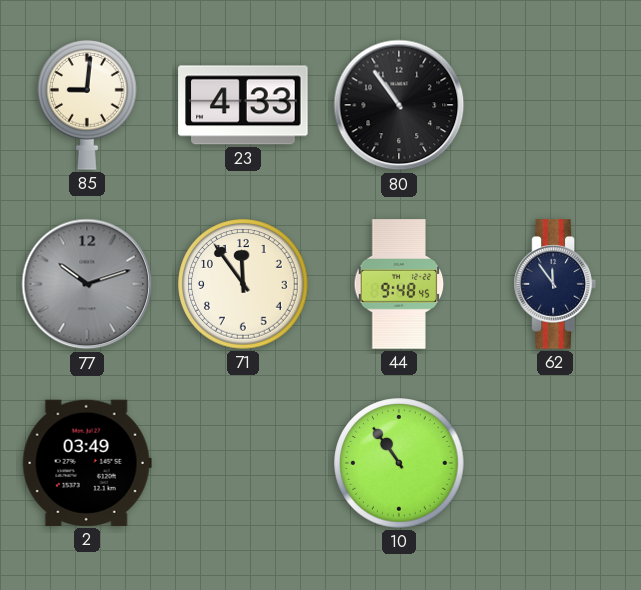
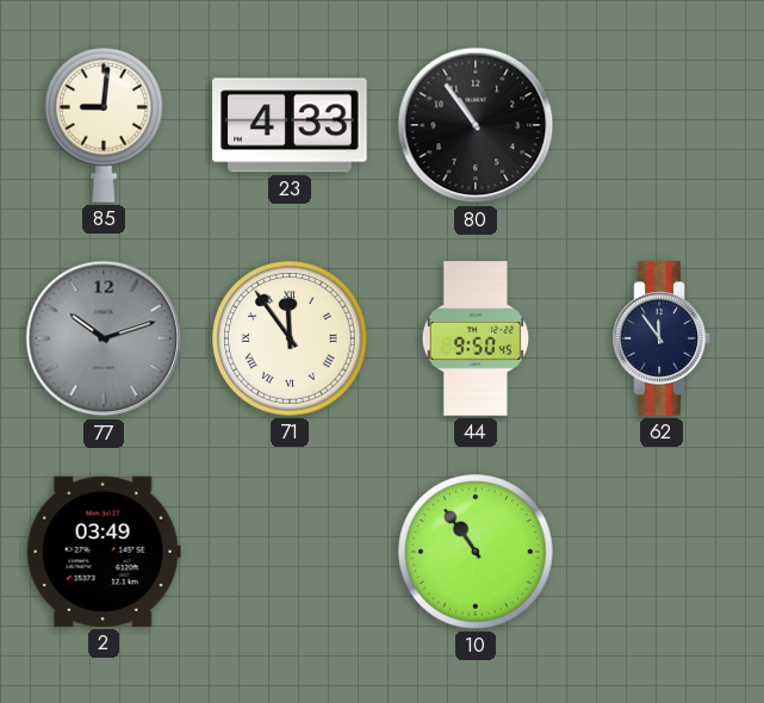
71 numerals: Arabic -> Roman
44: 9:48 -> 9:50
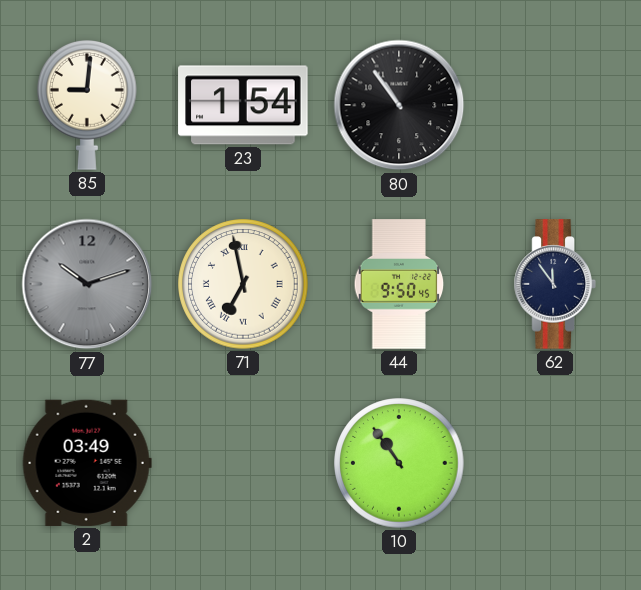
23: 4:33 -> 1:54
71: 11:54 -> 6:58
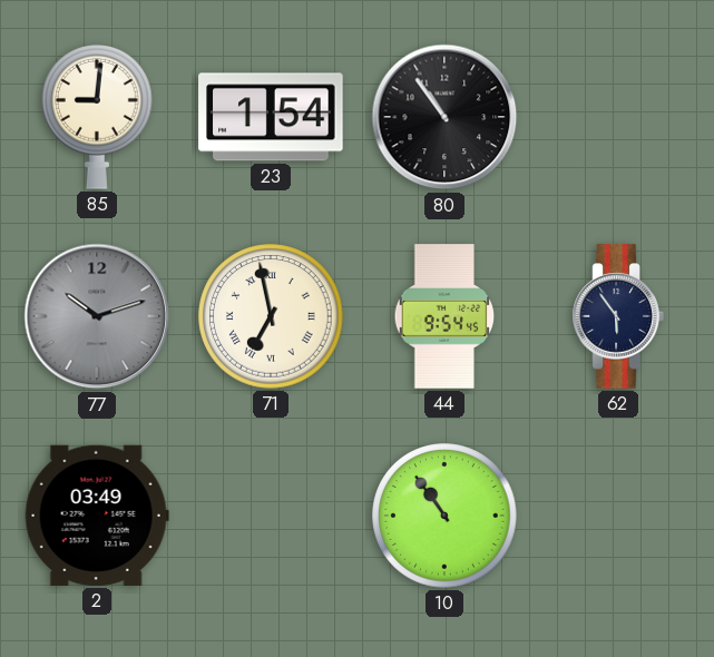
44: 9:50 -> 9:54
62: 11:54 -> 5:54
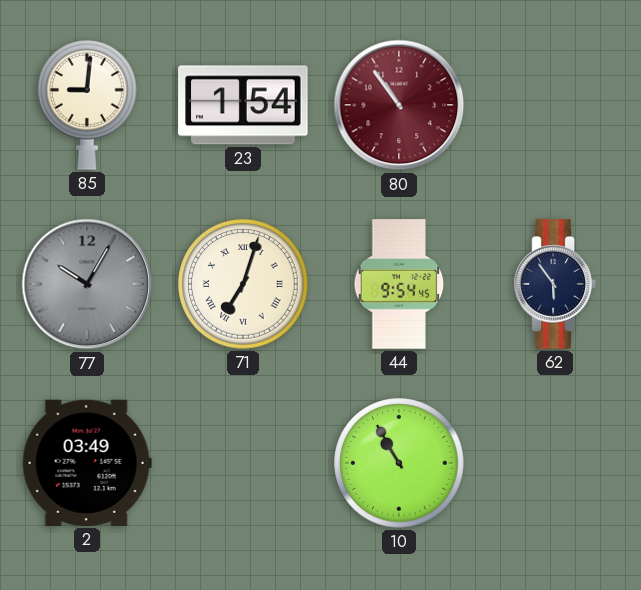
80 dial: black -> burgundy
77: 10:12 -> 10:05
71: 6:58 -> 7:03
10: 10:54 -> 10:55
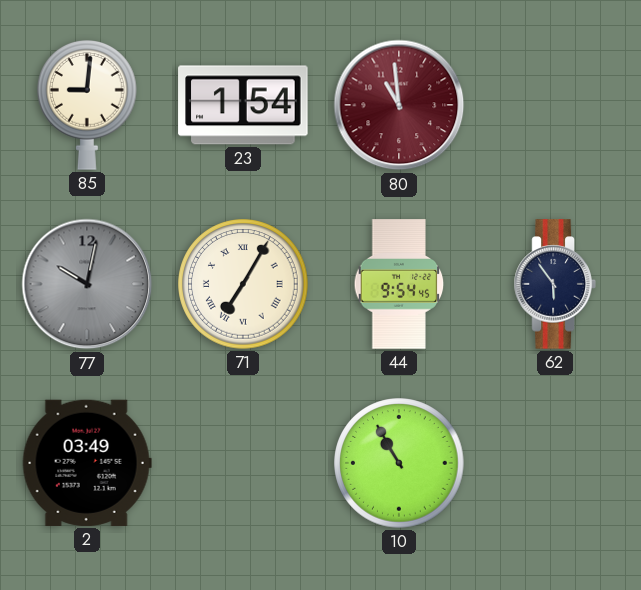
80: 10:54 -> 10:59
77: 10:05 -> 10:02
71: 7:03 -> 7:05
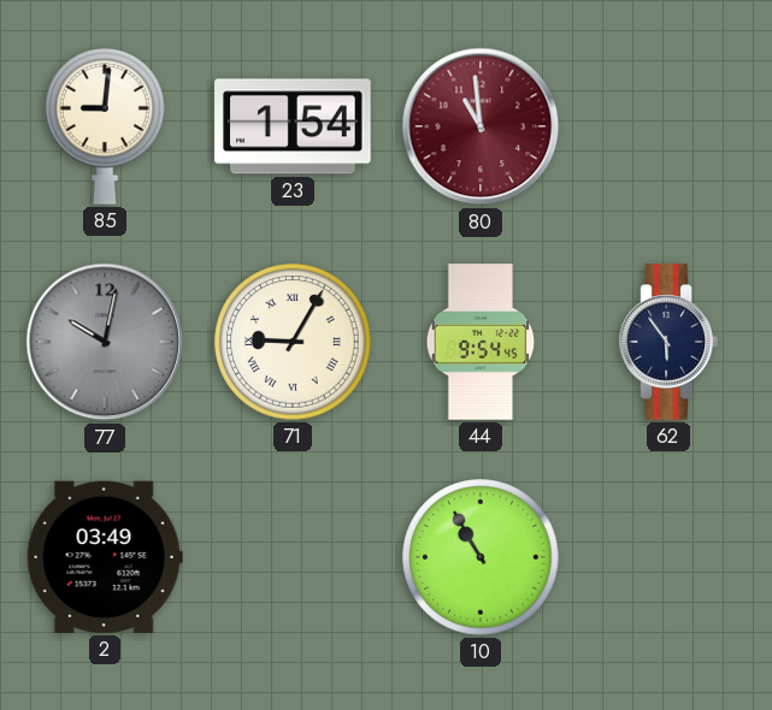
71: 7:05 -> 9:05
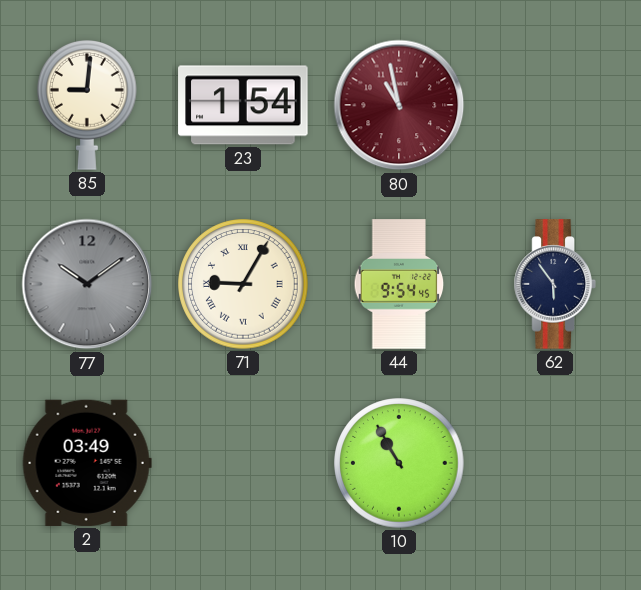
80: 10:59 -> 10:58
77: 10:02 -> 10:09
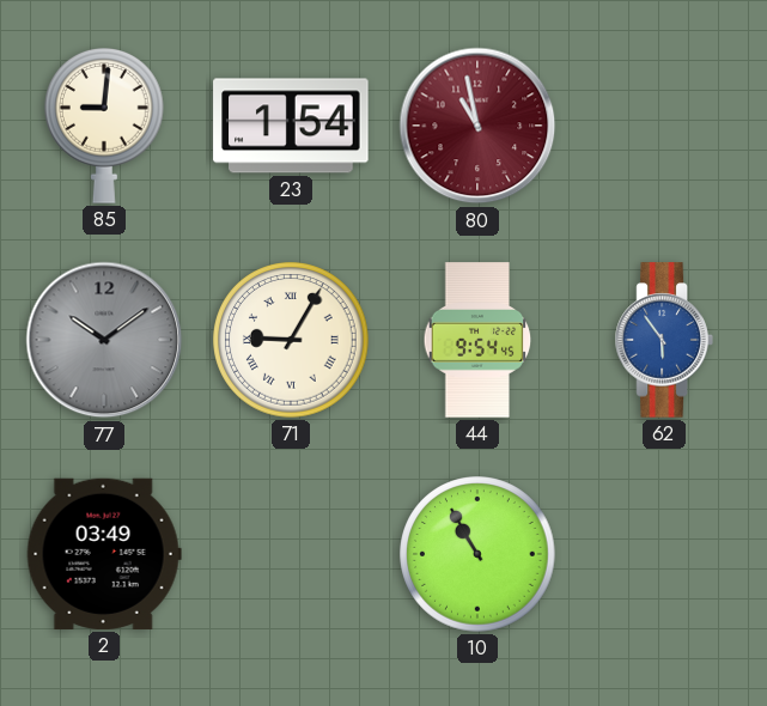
62 dial: navy -> blue
